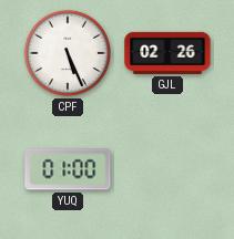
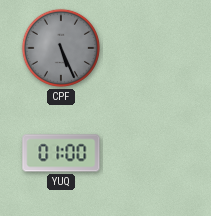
CPF dial: white -> grey
GJL: 02:26 -> none
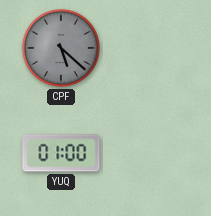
CPF: 5:26 -> 5:22
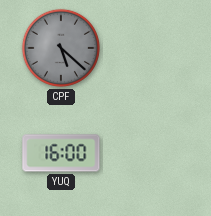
YUQ: 01:00 -> 16:00
